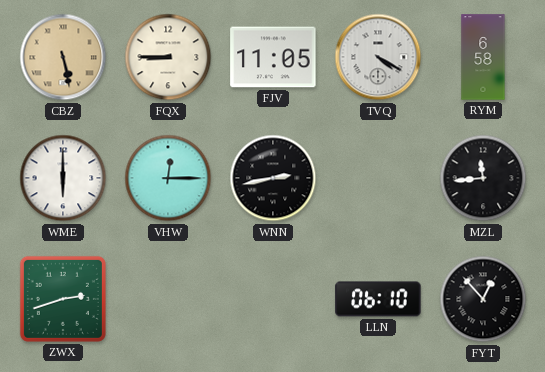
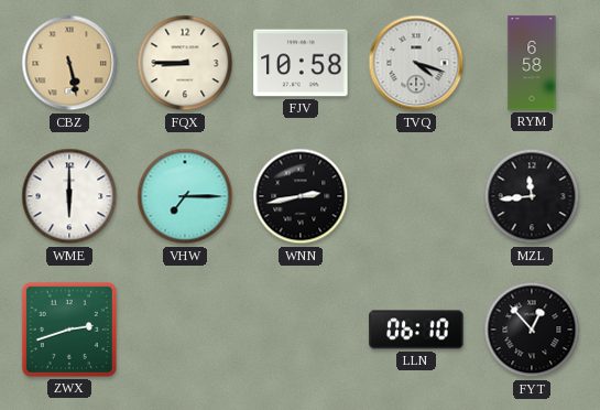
FJV: 11:05 -> 10:58
TVQ: 4:20 -> 4:18
VHW: 12:15 -> 7:15
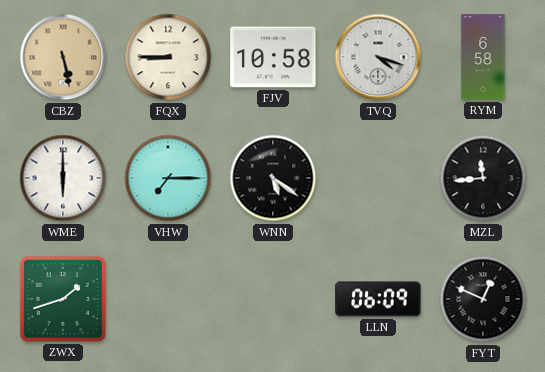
WNN: 2:43 -> 5:21
ZWX: 2:42 -> 1:42
LLN: 06:10 -> 06:09
FYT: 12:53 -> 12:49
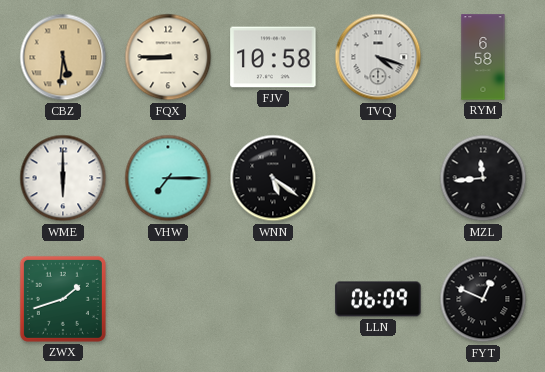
CBZ: 5:28 -> 5:31
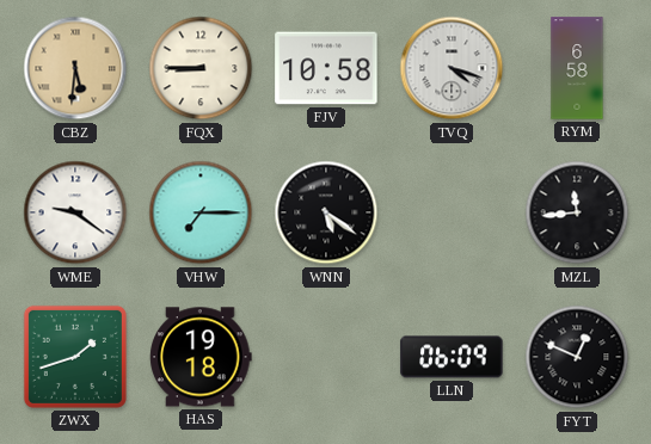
WME: 6:00 -> 9:21
HAS: none -> 19:18
